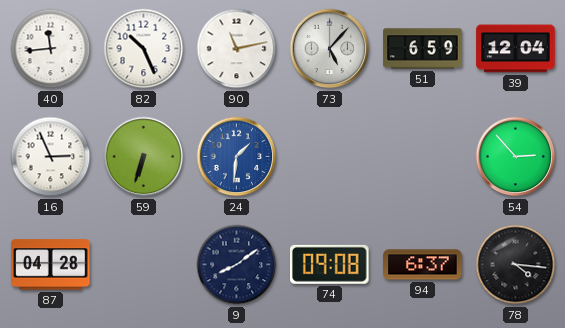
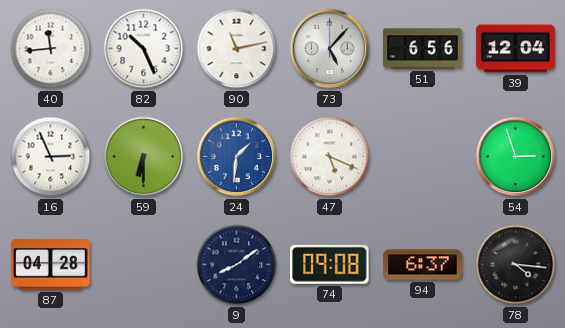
51: 6:59 -> 6:56
59: 6:33 -> 6:30
47: none -> 5:19
54: 2:53 -> 2:57
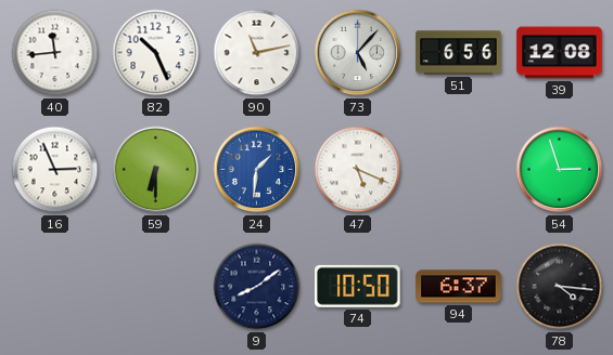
39: 12:04 -> 12:08
87: 04:28 -> none
74: 09:08 -> 10:50
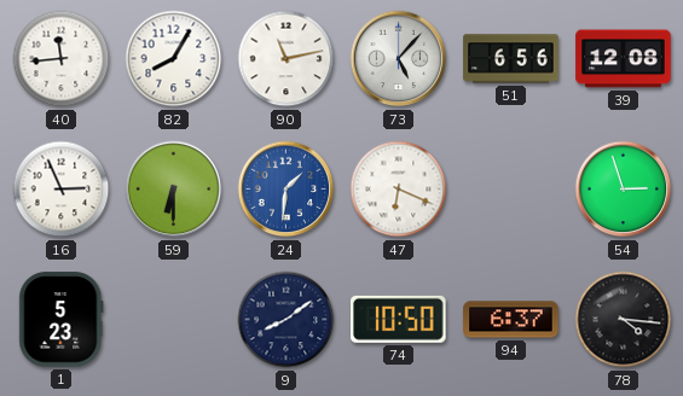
82: 10:26 -> 8:05
47: 5:19 -> 6:19
1: none -> 5:23
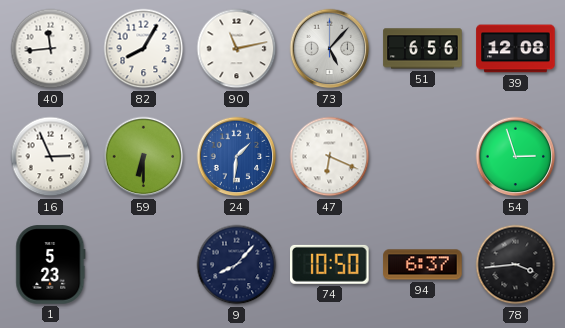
9: 8:09 -> 8:07
78: 4:16 -> 3:44
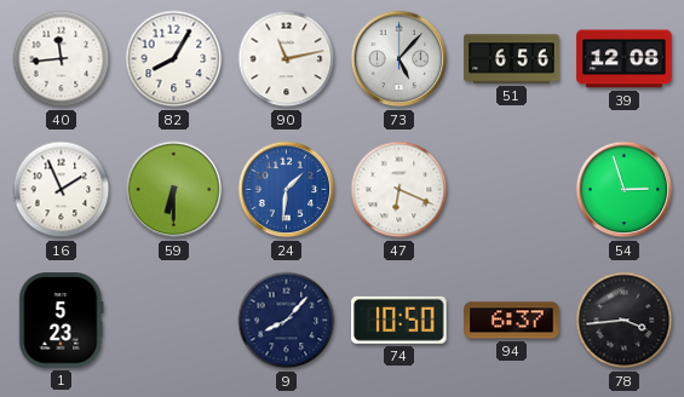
16: 2:56 -> 1:56
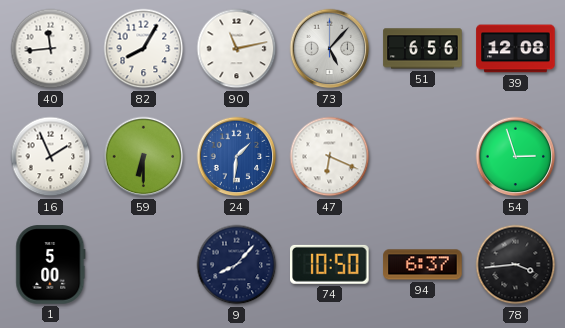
1: 5:23 -> 5:00
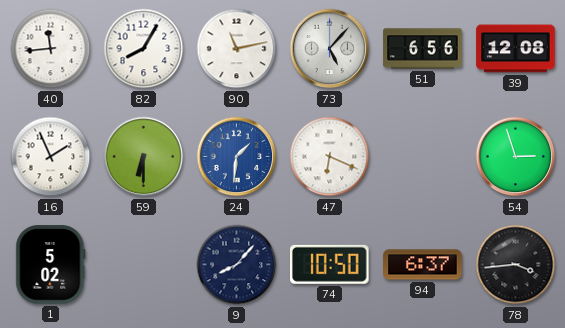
1: 5:00 -> 5:02
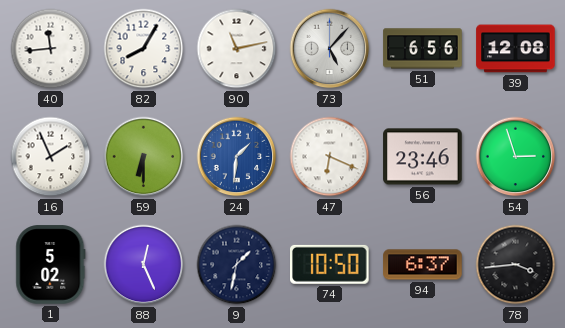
56: none -> 23:46
88: none -> 12:26
9: 8:07 -> 1:32
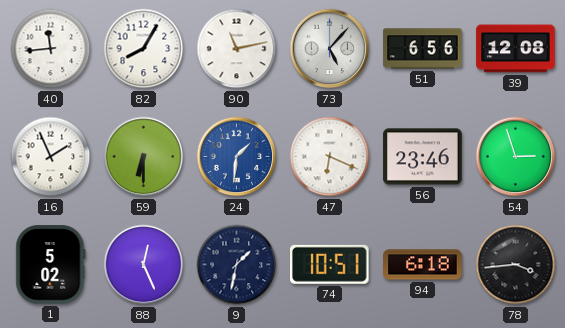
74: 10:50 -> 10:51
94: 6:37 -> 6:18
